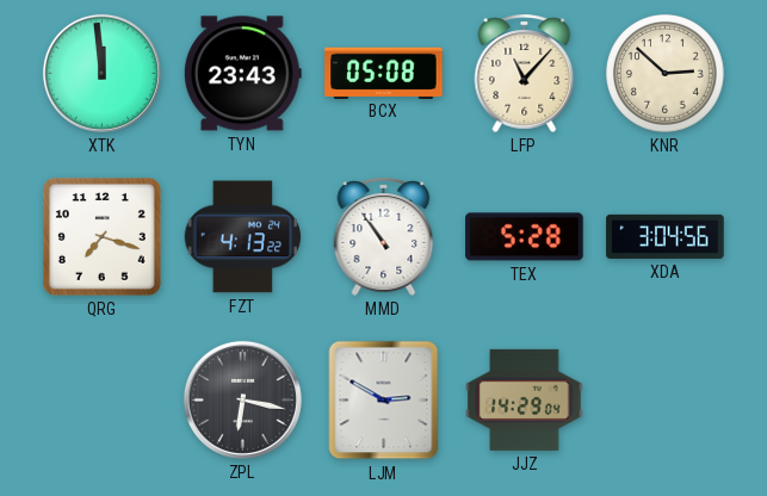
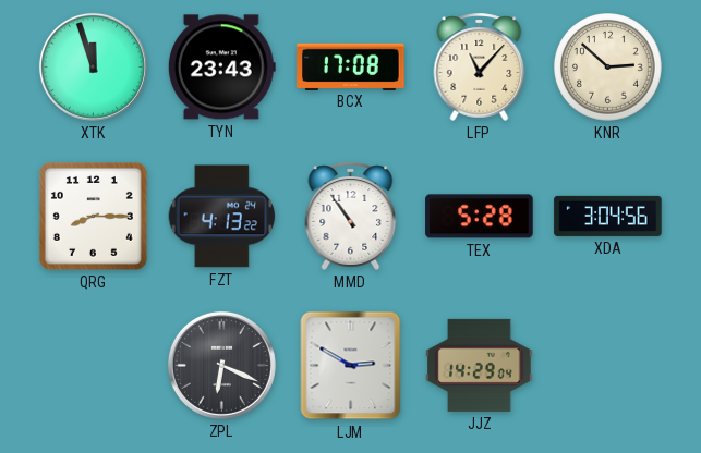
XTK: 11:59 -> 11:57
BCX: 05:08 -> 17:08
QRG: 7:18 -> 8:15
ZPL: 6:17 -> 6:19
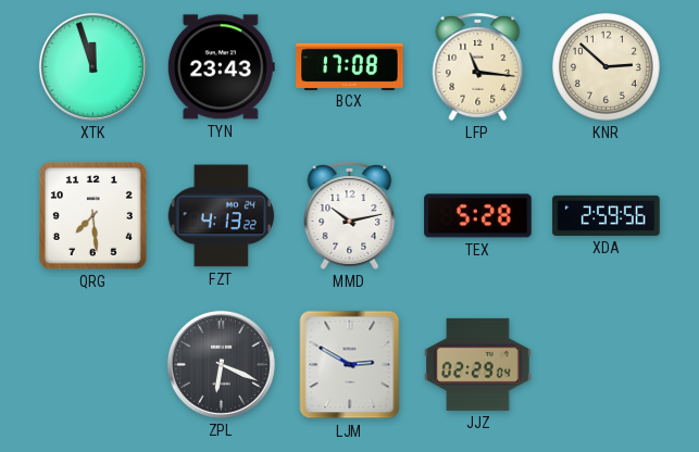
LFP: 11:07 -> 11:16
QRG: 8:15 -> 7:29
MMD: 10:54 -> 10:13
XDA: 3:04 -> 2:59
JJZ: 14:29 -> 02:29
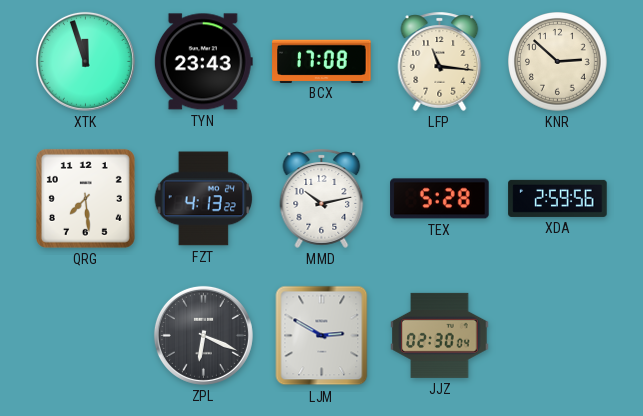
JJZ: 02:29 -> 02:30
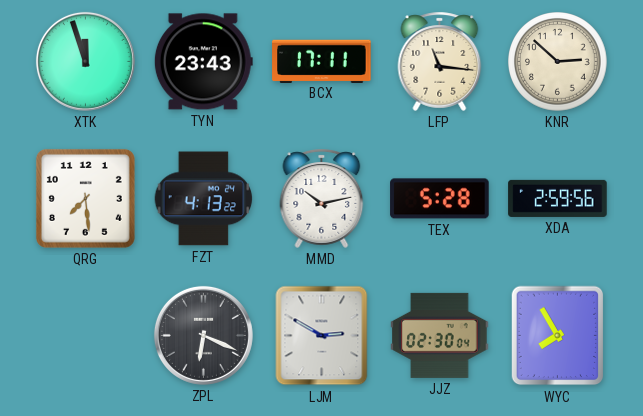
BCX: 17:08 -> 17:11
WYC: none -> 7:55
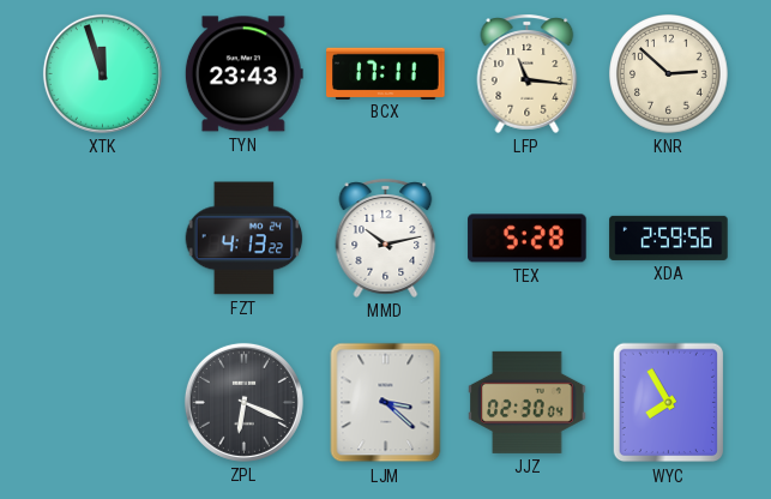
QRG: 7:29 -> none
LJM: 2:50 -> 3:22
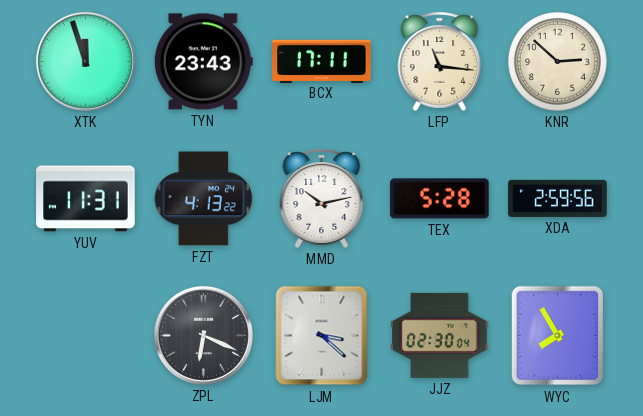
YUV: none -> 11:31
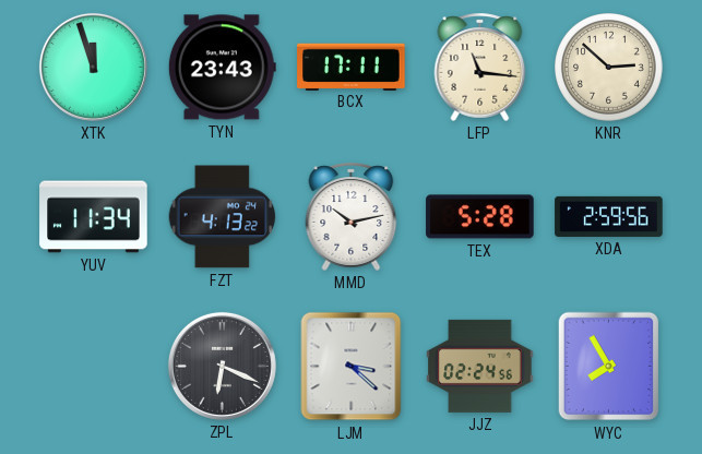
YUV: 11:31 -> 11:34
JJZ: 02:30 -> 02:24
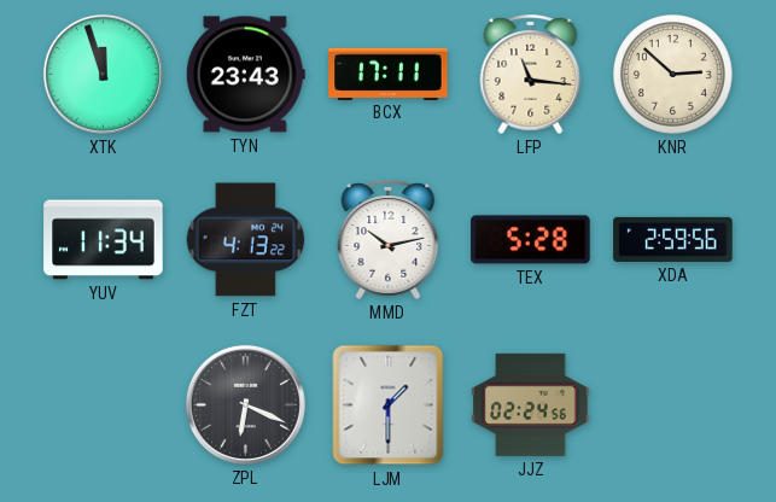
LJM: 3:22 -> 1:30
WYC: 7:55 -> none
